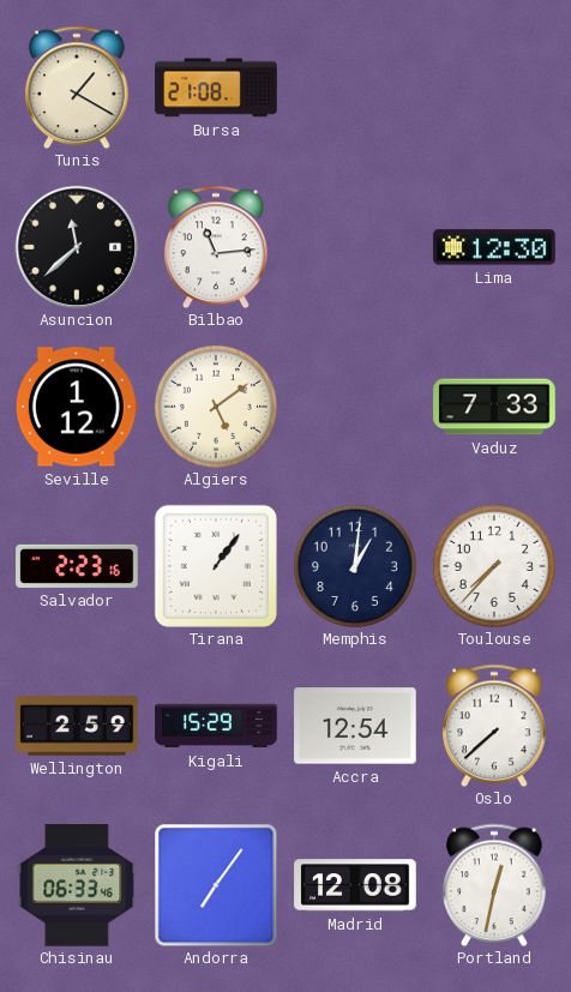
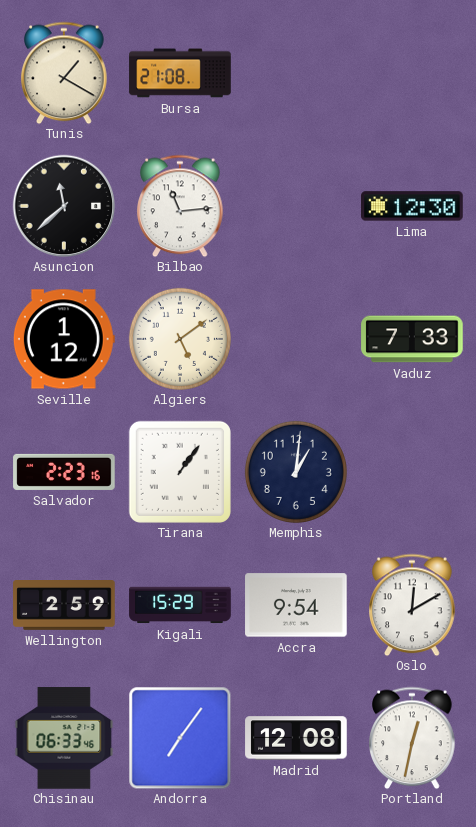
Toulouse: 7:37 -> none
Accra: 12:54 -> 9:54
Oslo: 7:38 -> 12:10
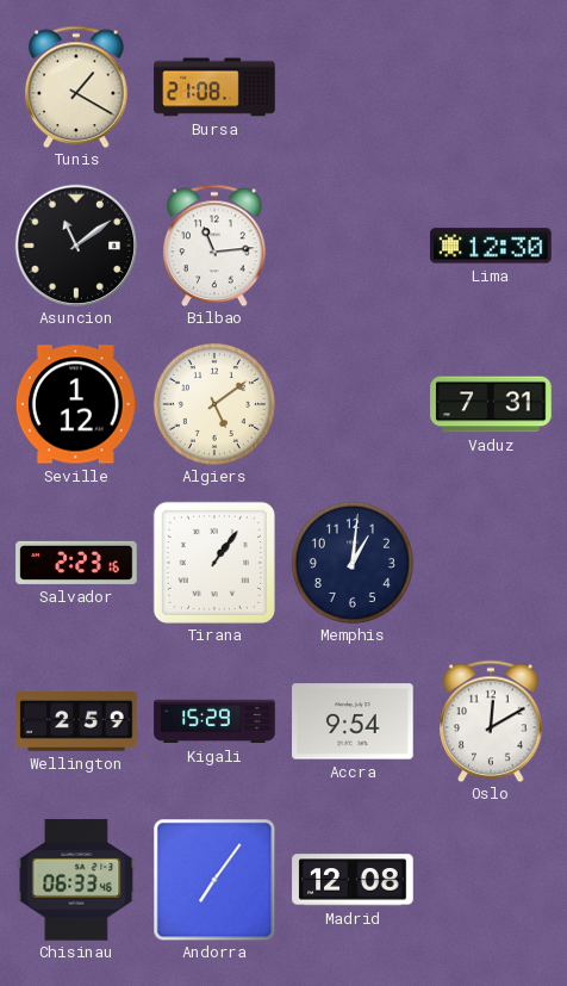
Asuncion: 11:38 -> 11:09
Vaduz: 7:33 -> 7:31
Portland: 12:32 -> none
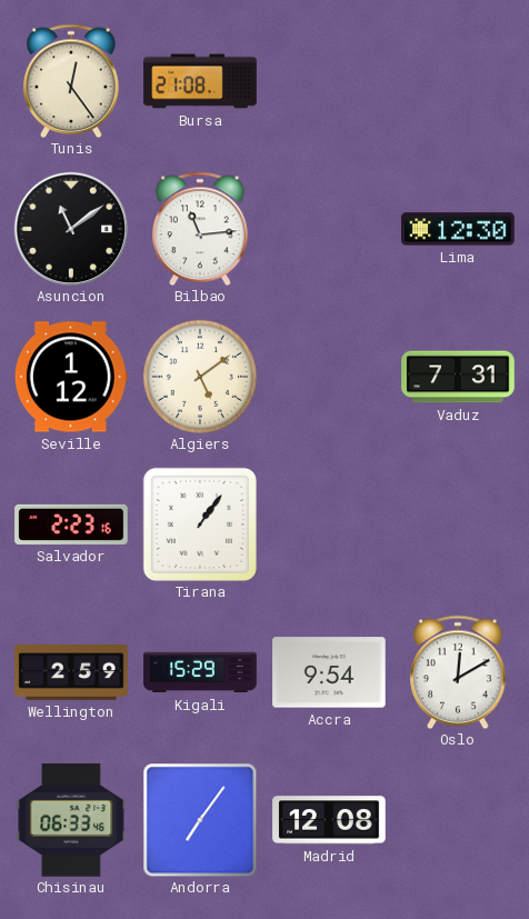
Tunis: 1:20 -> 12:24
Memphis: 1:01 -> none
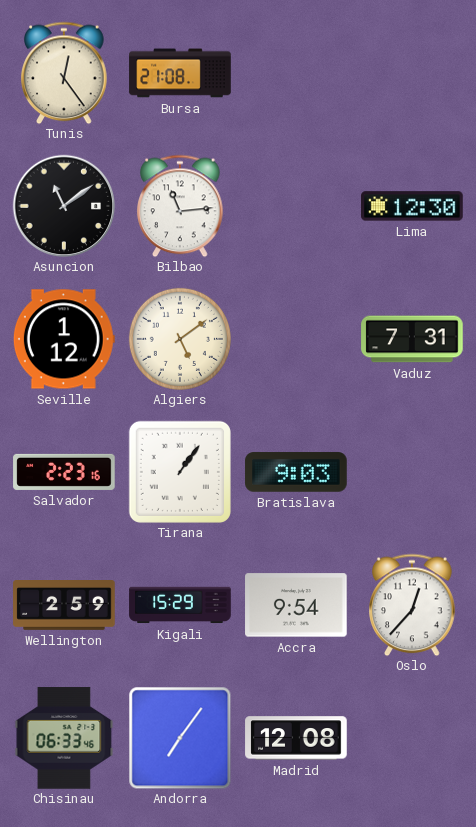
Bratislava: none -> 9:03
Oslo: 12:10 -> 12:37
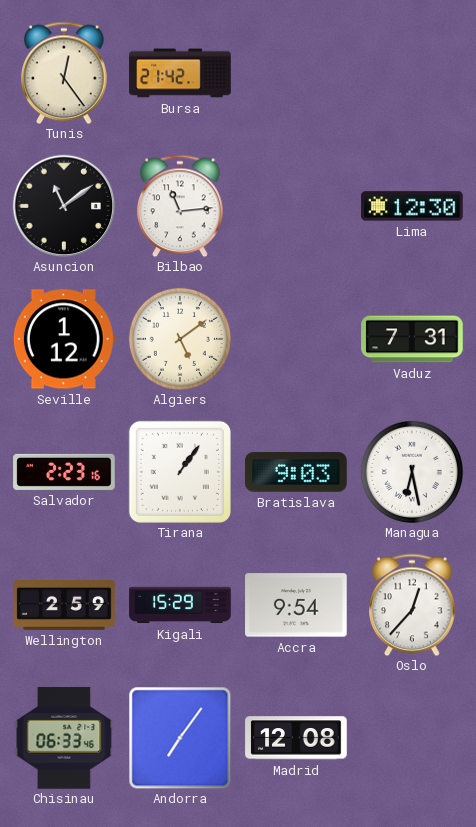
Bursa: 21:08 -> 21:42
Managua: none -> 6:28
